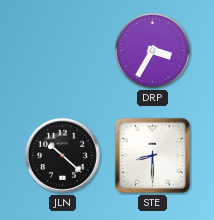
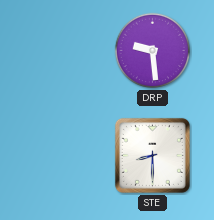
DRP: 3:35 -> 9:29
JLN: 10:22 -> none
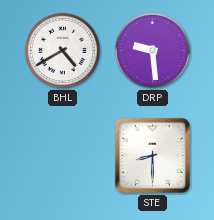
BHL: none -> 4:40
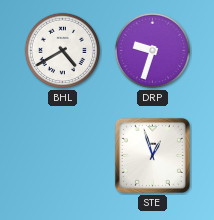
DRP: 9:29 -> 9:33
STE: 8:30 -> 12:57
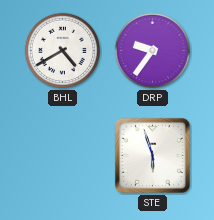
DRP: 9:33 -> 9:36
STE: 12:57 -> 5:57
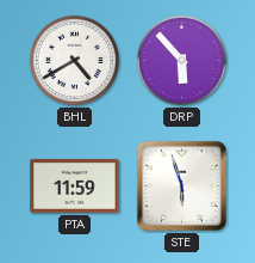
DRP: 9:36 -> 5:53
PTA: none -> 11:59
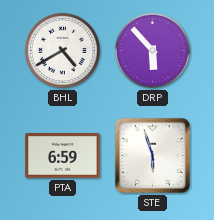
PTA: 11:59 -> 6:59
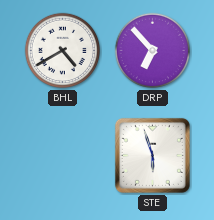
DRP: 5:53 -> 6:53
PTA: 6:59 -> none
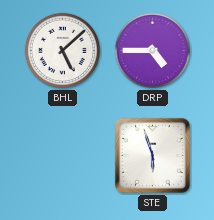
BHL: 4:40 -> 5:08
DRP: 6:53 -> 4:45
